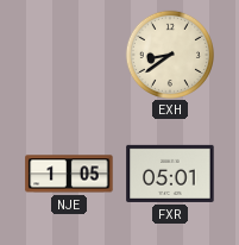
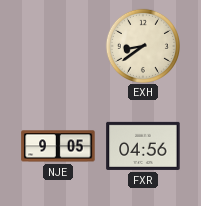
NJE: 1:05 -> 9:05
FXR: 05:01 -> 04:56
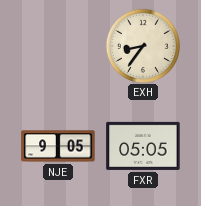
EXH: 8:39 -> 8:36
FXR: 04:56 -> 05:05
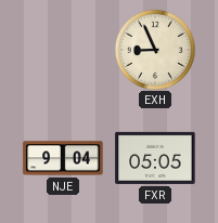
EXH: 8:36 -> 8:56
NJE: 9:05 -> 9:04
